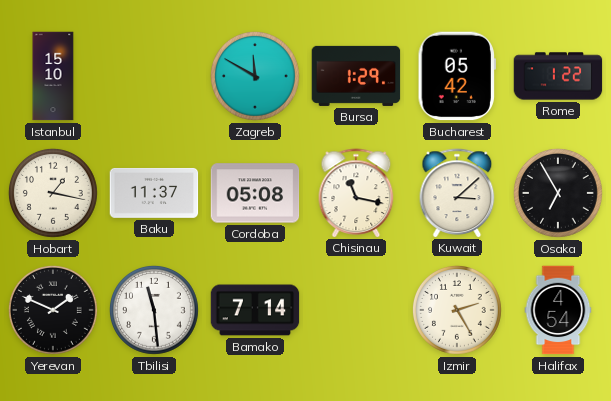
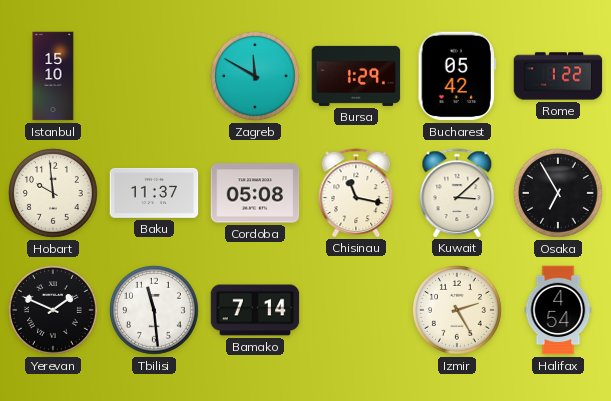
Hobart: 1:17 -> 9:59
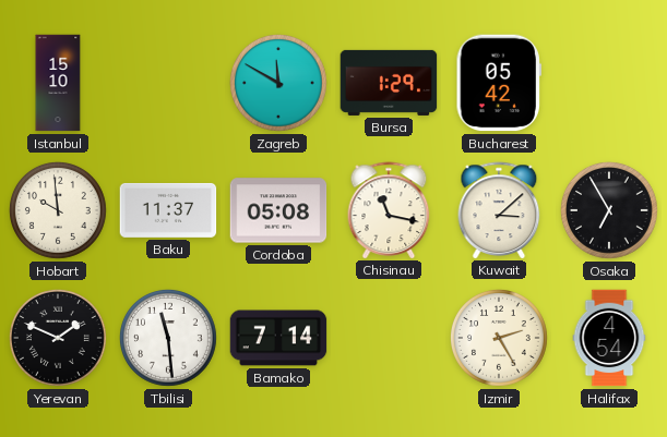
Rome: 1:22 -> none
